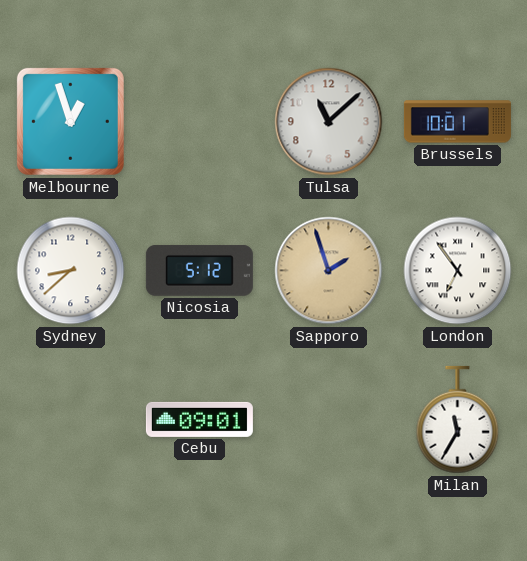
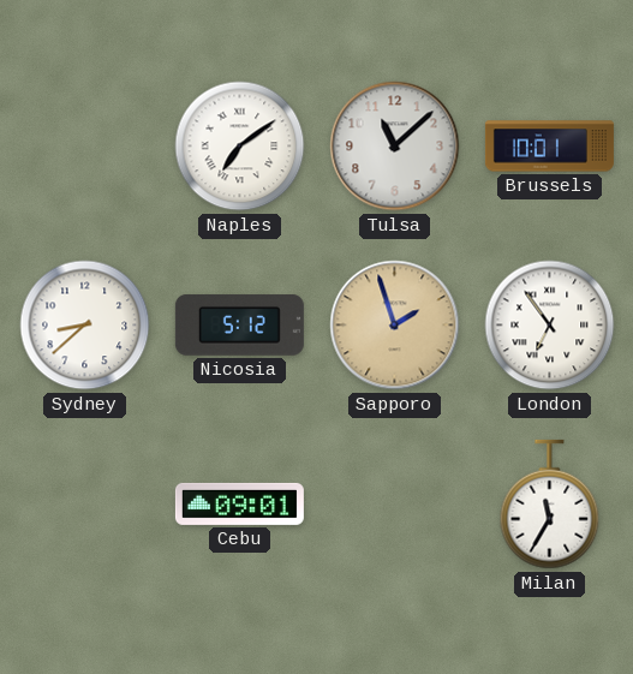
Melbourne: 12:57 -> none
Naples: none -> 7:09
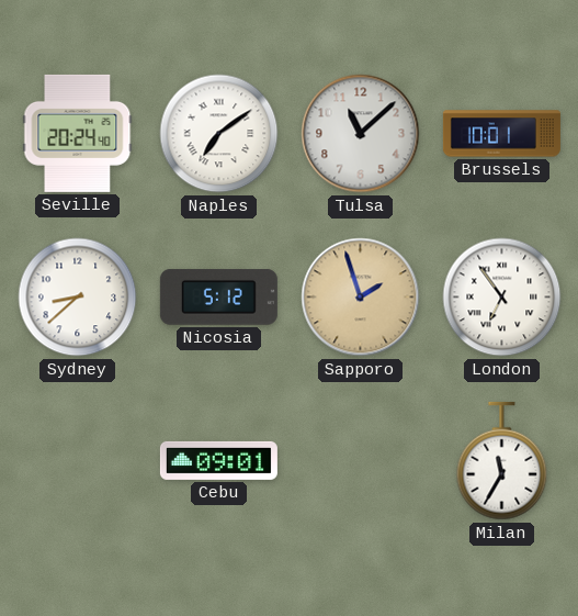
Seville: none -> 20:24
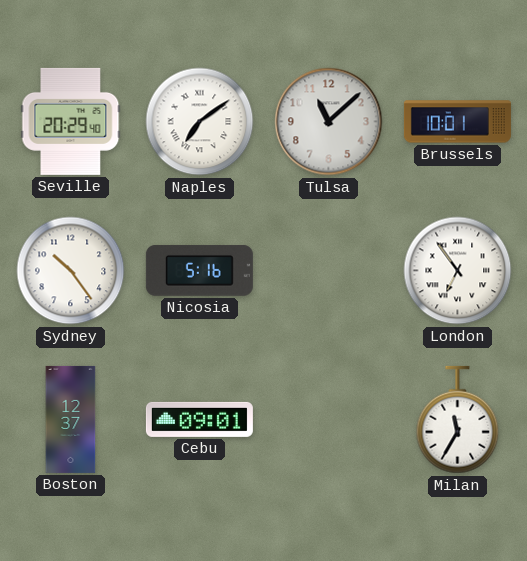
Seville: 20:24 -> 20:29
Sydney: 8:38 -> 10:24
Nicosia: 5:12 -> 5:16
Sapporo: 1:57 -> none
Boston: none -> 12:37
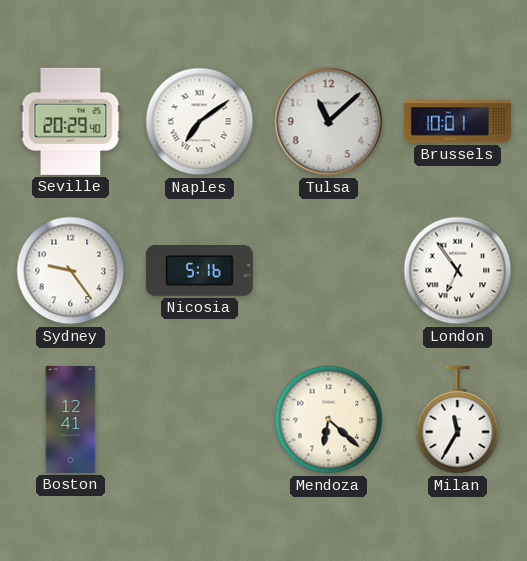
Sydney: 10:24 -> 9:24
Boston: 12:37 -> 12:41
Cebu: 09:01 -> none
Mendoza: none -> 6:22
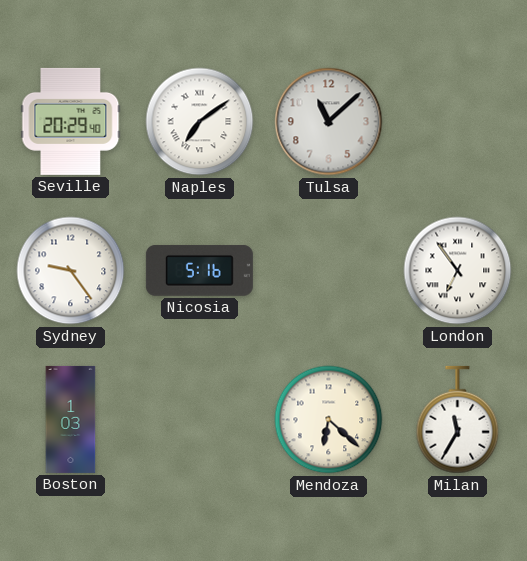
Brussels: 10:01 -> none
Boston: 12:41 -> 1:03
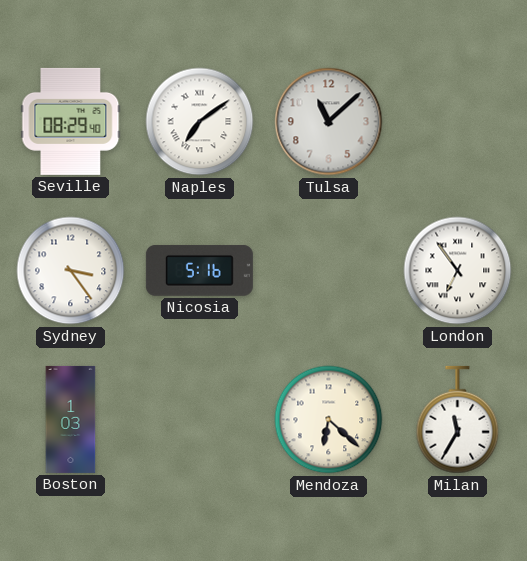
Seville: 20:29 -> 08:29
Sydney: 9:24 -> 3:24
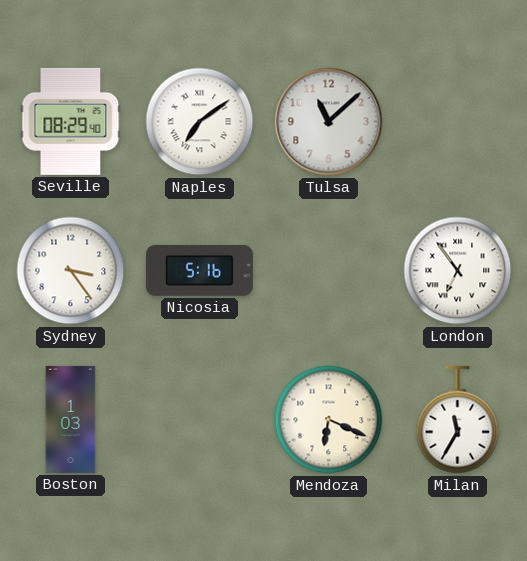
Mendoza: 6:22 -> 6:19
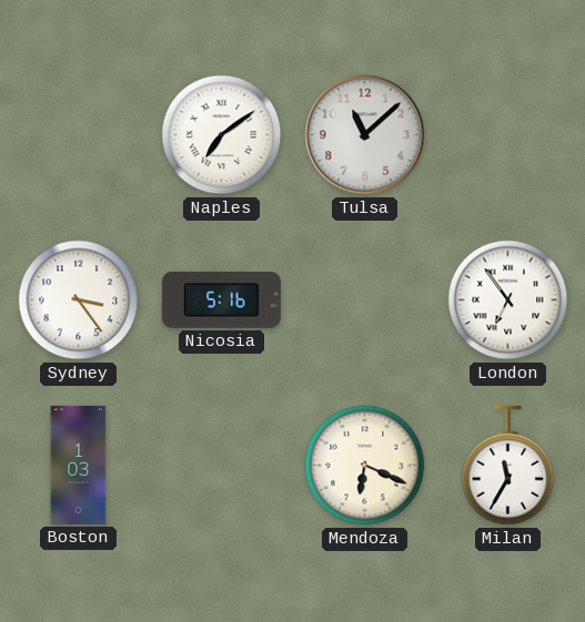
Seville: 08:29 -> none
